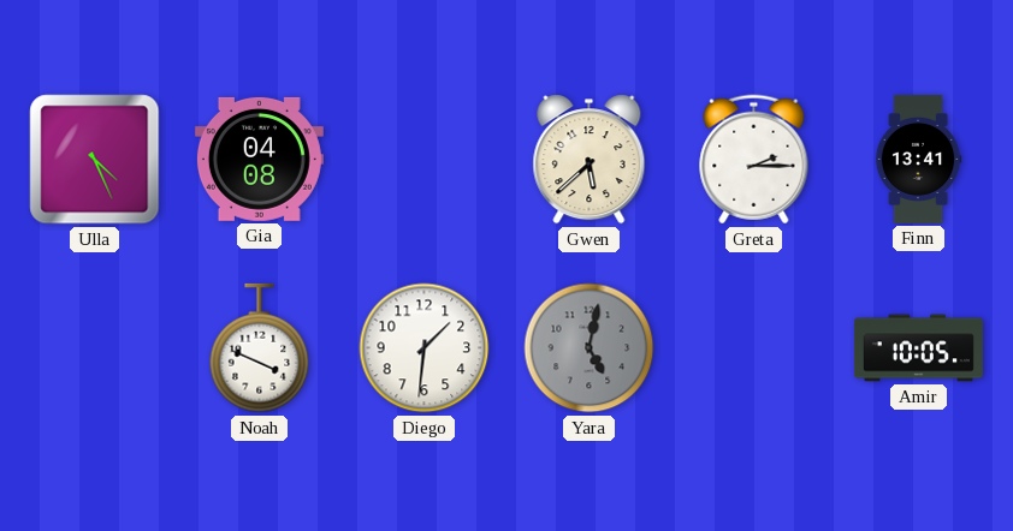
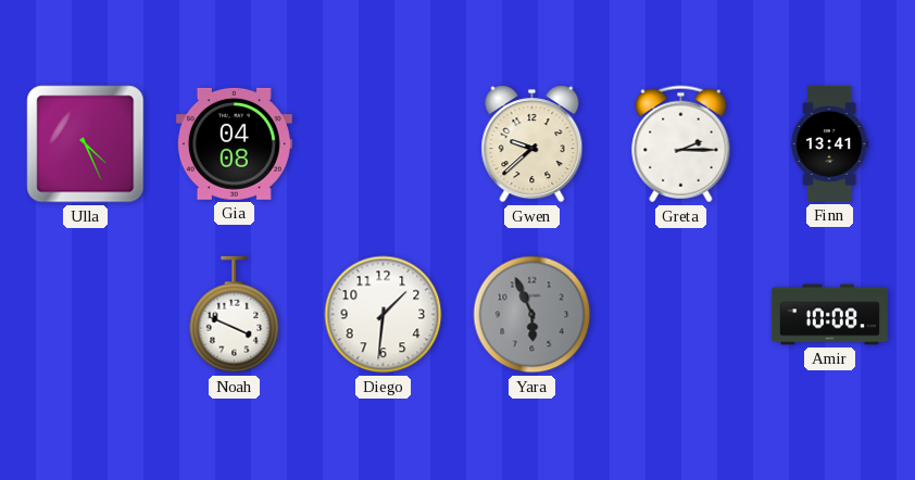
Gwen: 5:38 -> 9:38
Yara: 5:02 -> 5:56
Amir: 10:05 -> 10:08
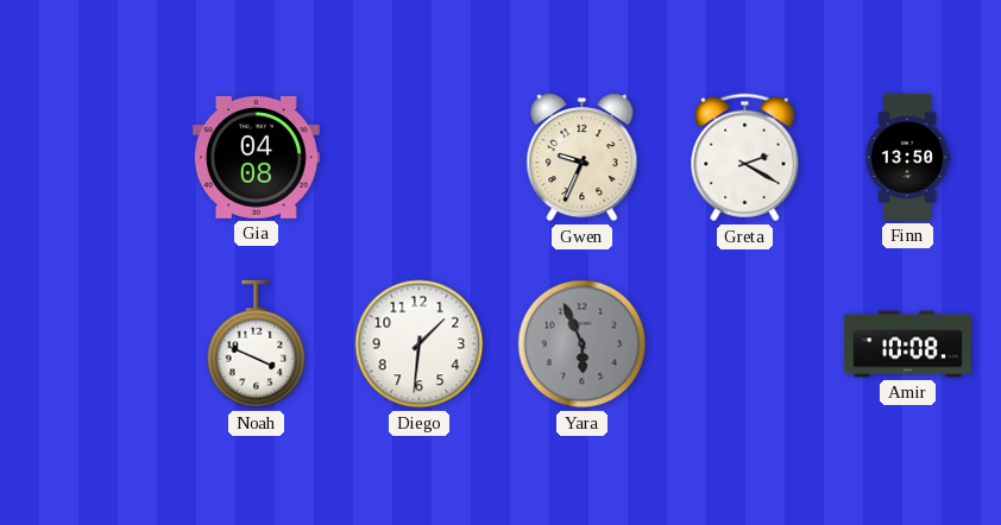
Ulla: 4:26 -> none
Gwen: 9:38 -> 9:34
Greta: 2:15 -> 2:20
Finn: 13:41 -> 13:50
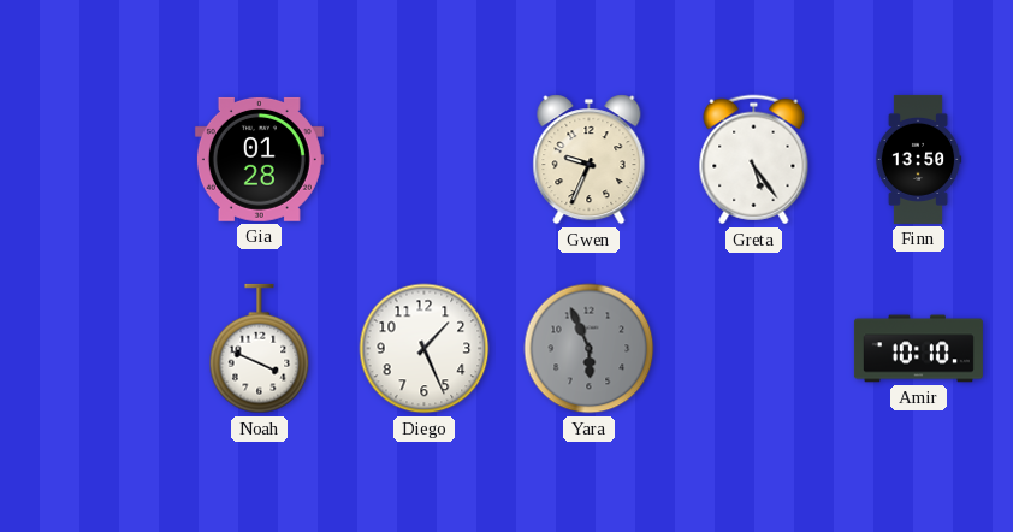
Gia: 04:08 -> 01:28
Greta: 2:20 -> 5:24
Diego: 1:31 -> 1:26
Amir: 10:08 -> 10:10
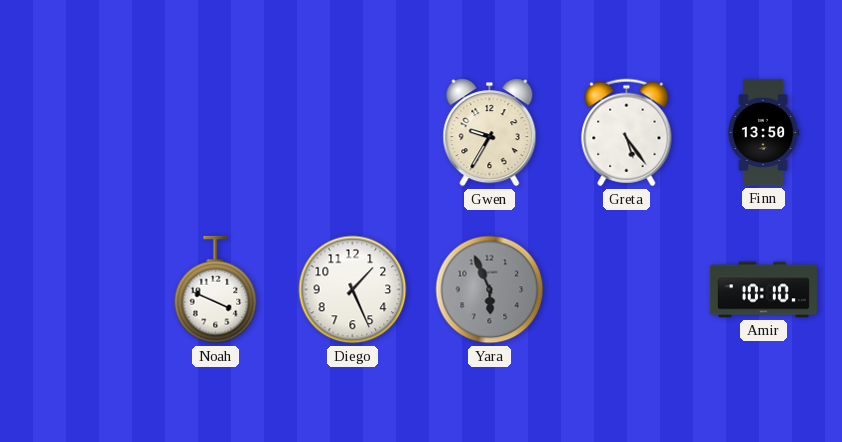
Gia: 01:28 -> none
Gwen: 9:34 -> 9:35
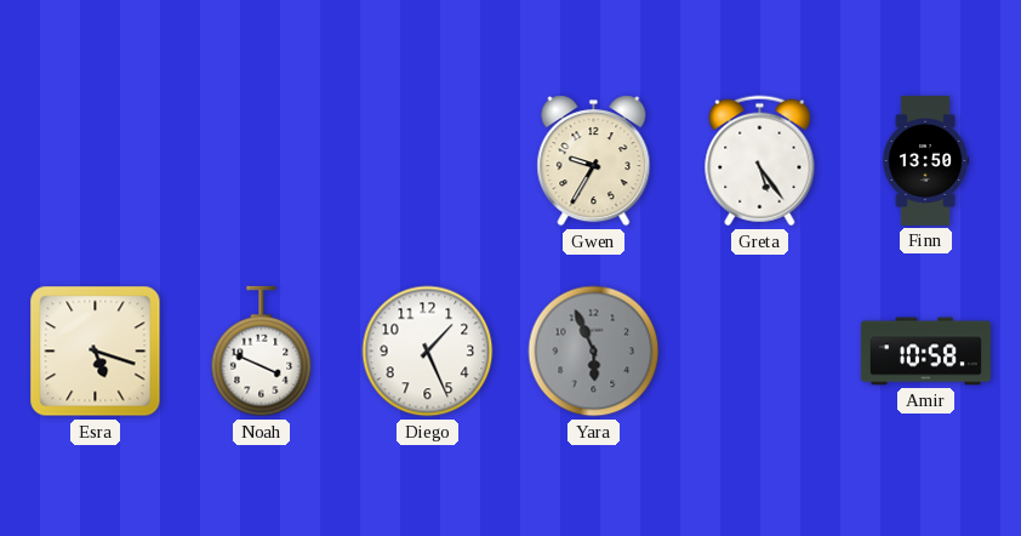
Esra: none -> 5:18
Amir: 10:10 -> 10:58
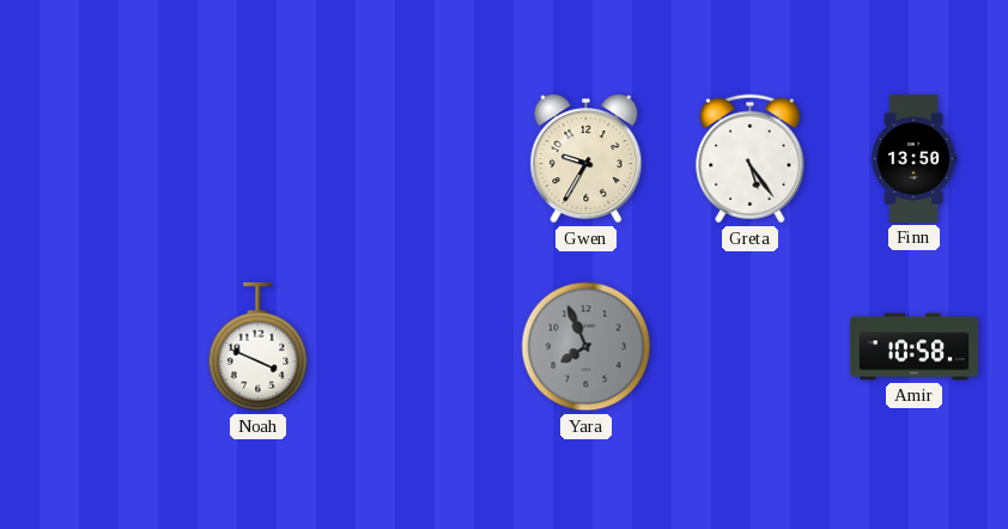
Esra: 5:18 -> none
Diego: 1:26 -> none
Yara: 5:56 -> 7:56
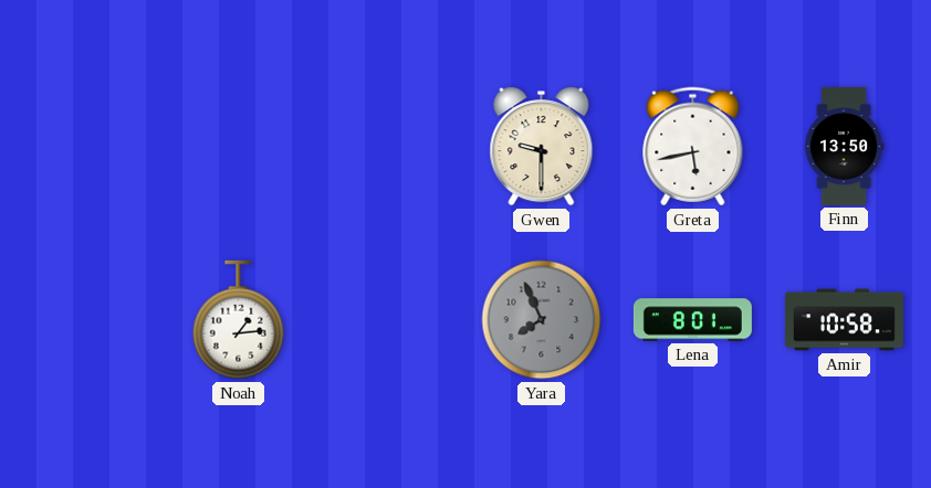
Gwen: 9:35 -> 9:30
Greta: 5:24 -> 5:43
Noah: 3:49 -> 1:14
Lena: none -> 8:01
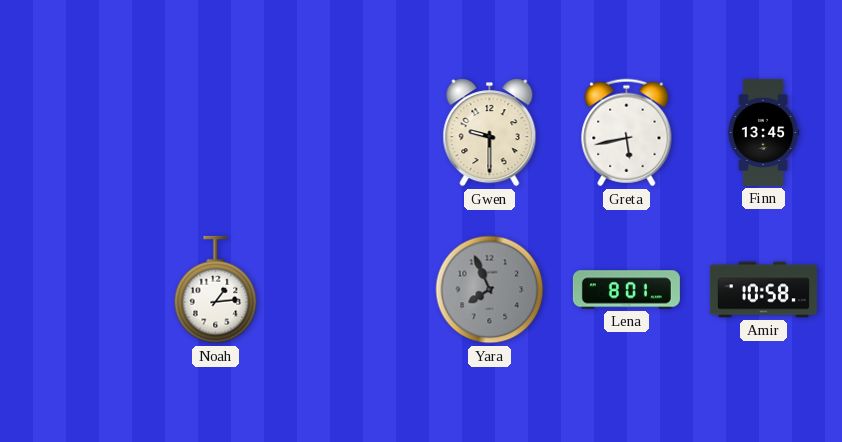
Finn: 13:50 -> 13:45
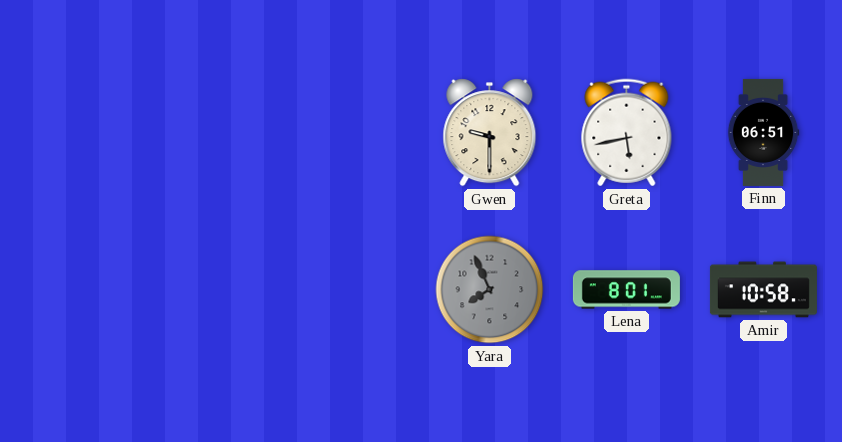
Finn: 13:45 -> 06:51
Noah: 1:14 -> none
